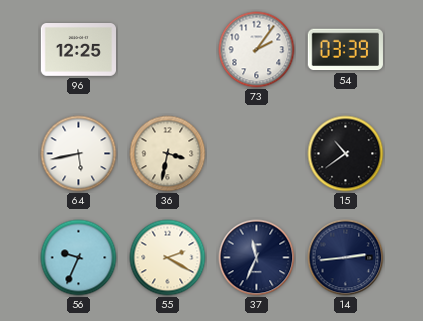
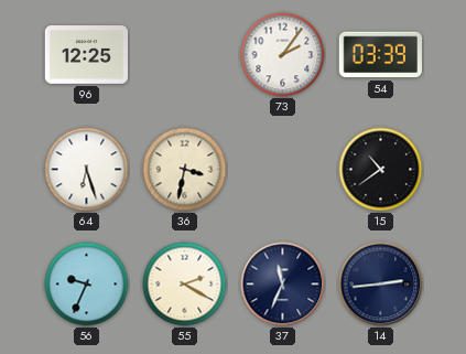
64: 5:43 -> 6:27
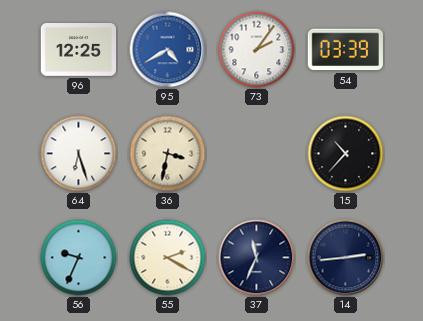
95: none -> 4:40
15: 10:39 -> 10:37
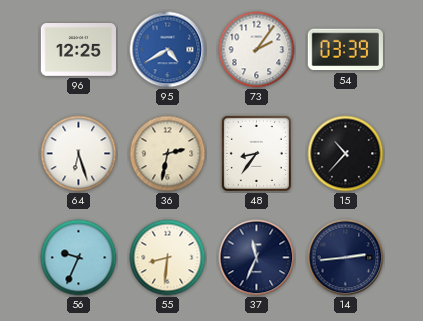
36: 3:32 -> 2:32
48: none -> 8:36
55: 2:20 -> 8:31
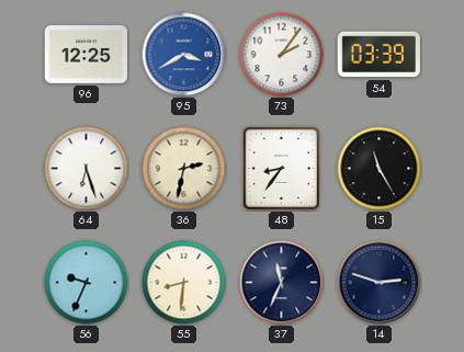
95: 4:40 -> 3:40
15: 10:37 -> 11:25
14: 2:44 -> 2:48
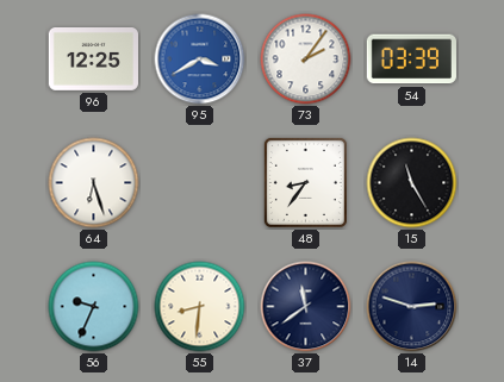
36: 2:32 -> none
37: 11:34 -> 11:39
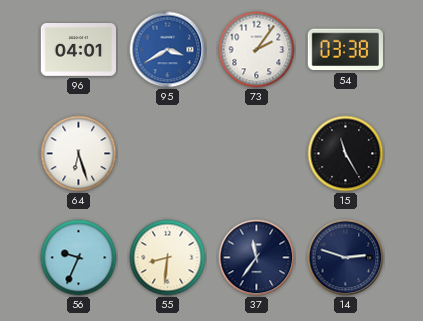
96: 12:25 -> 04:01
54: 03:39 -> 03:38
48: 8:36 -> none
37: 11:39 -> 11:36
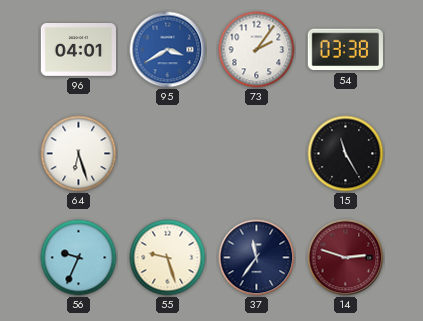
55: 8:31 -> 9:27
14 dial: navy -> burgundy
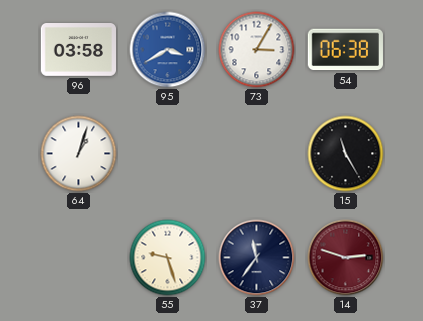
96: 04:01 -> 03:58
73: 2:06 -> 3:05
54: 03:38 -> 06:38
64: 6:27 -> 1:03
56: 9:34 -> none
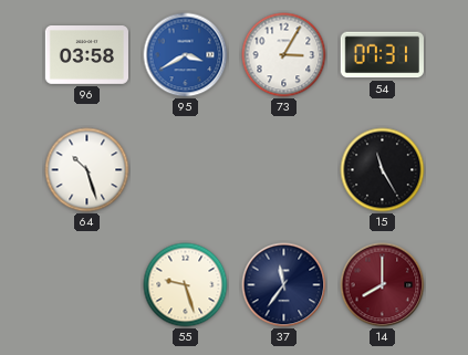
54: 06:38 -> 07:31
64: 1:03 -> 10:27
14: 2:48 -> 8:00
